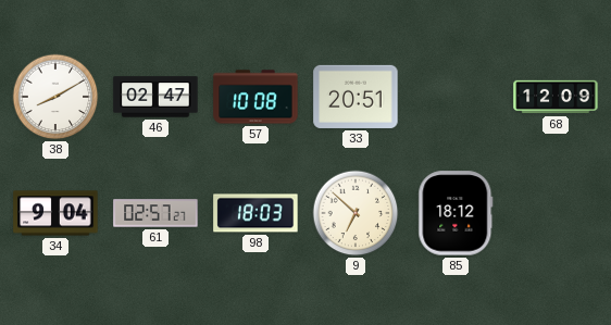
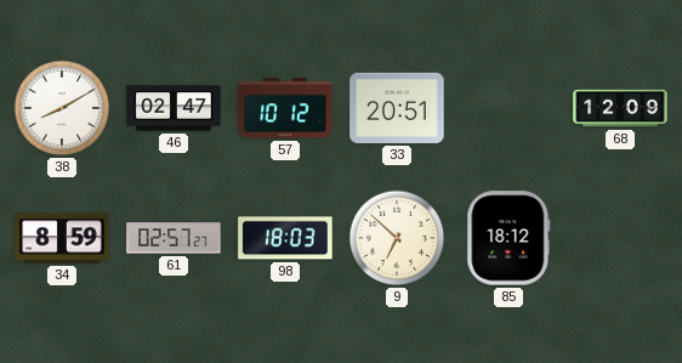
57: 10:08 -> 10:12
34: 9:04 -> 8:59
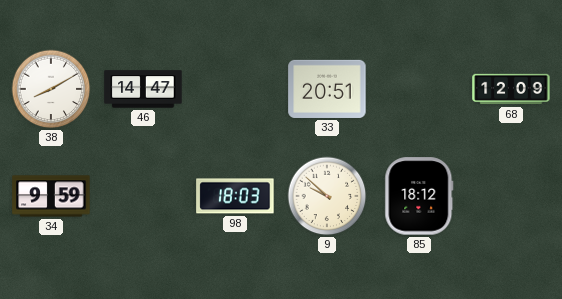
46: 02:47 -> 14:47
57: 10:12 -> none
34: 8:59 -> 9:59
61: 02:57 -> none
9: 6:52 -> 9:52
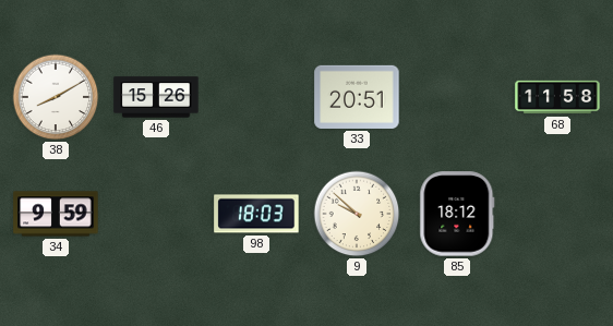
46: 14:47 -> 15:26
68: 12:09 -> 11:58
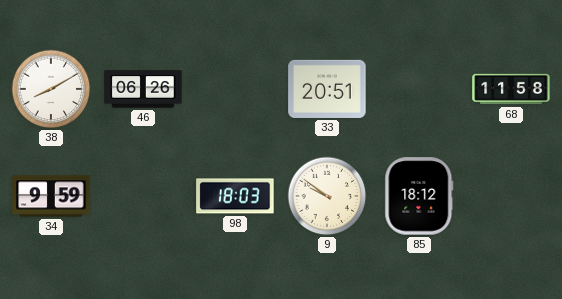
46: 15:26 -> 06:26
9: 9:52 -> 9:51
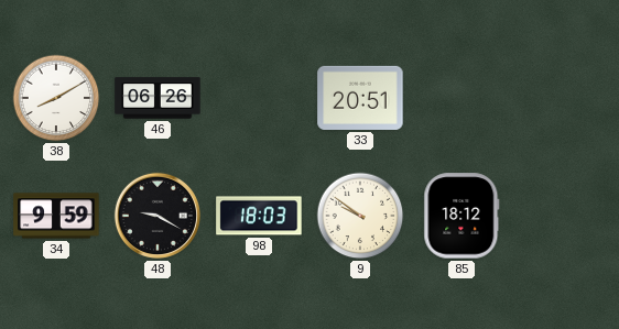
68: 11:58 -> none
48: none -> 9:20
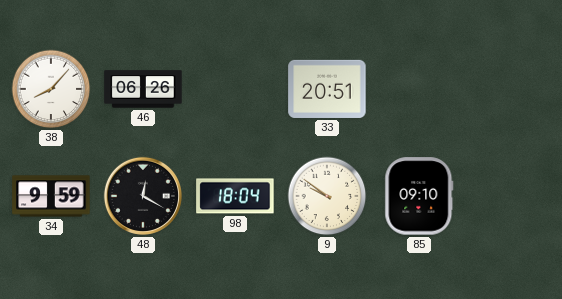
38: 8:10 -> 8:07
48: 9:20 -> 12:20
98: 18:03 -> 18:04
85: 18:12 -> 09:10
